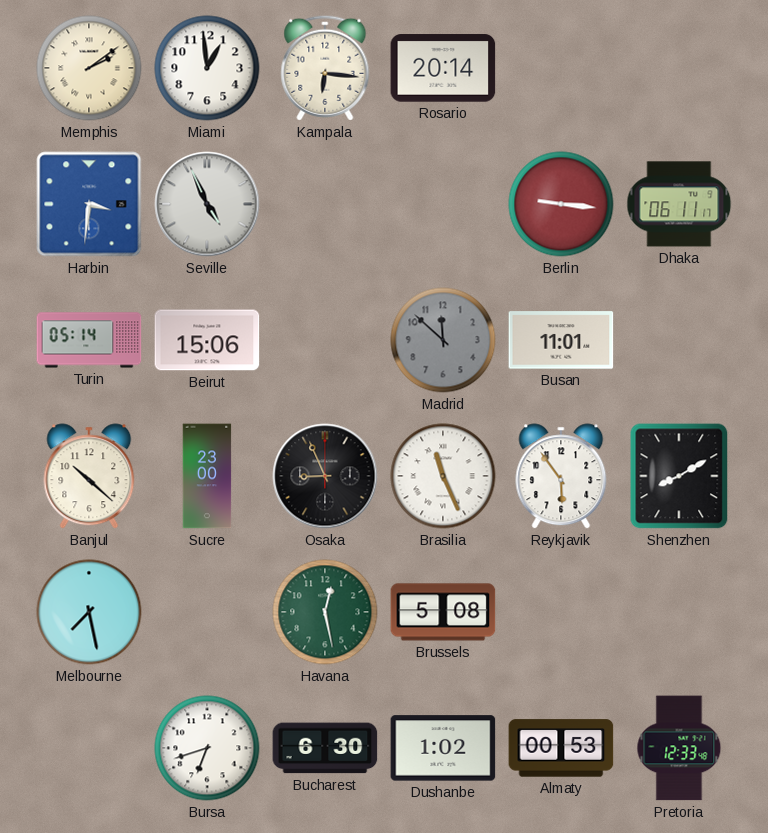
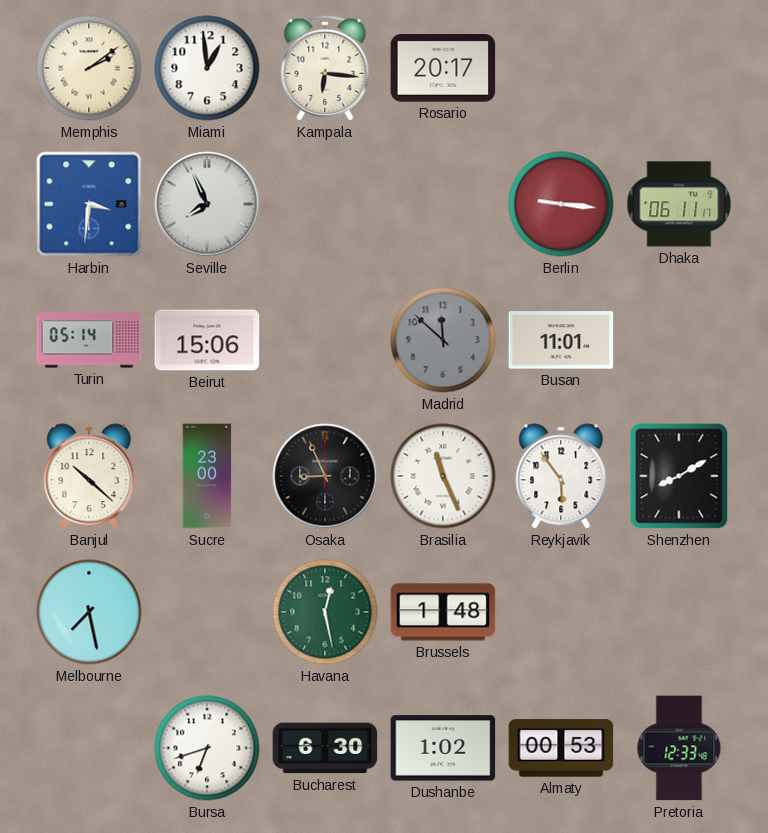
Rosario: 20:14 -> 20:17
Seville: 4:56 -> 7:56
Brussels: 5:08 -> 1:48
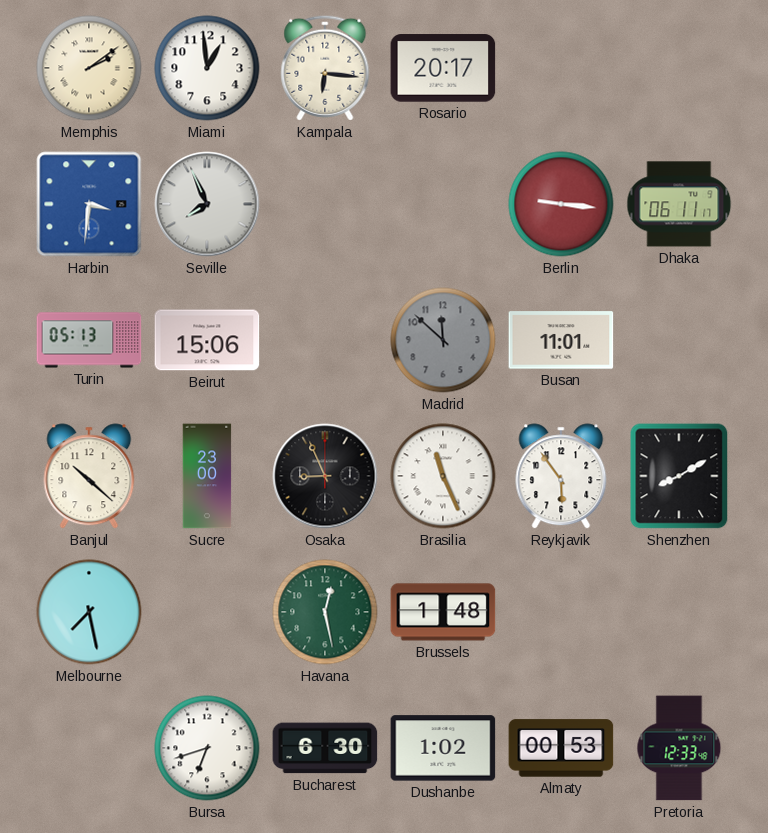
Turin: 05:14 -> 05:13
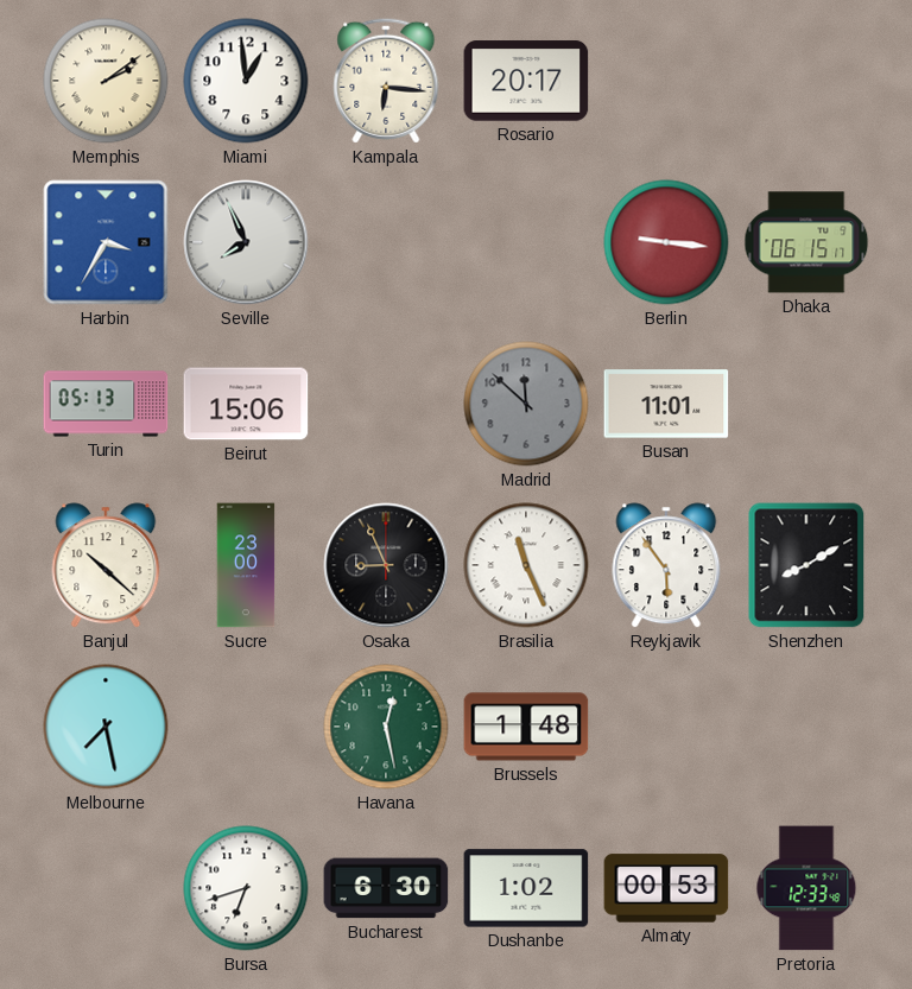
Harbin: 3:31 -> 3:35
Dhaka: 06:11 -> 06:15
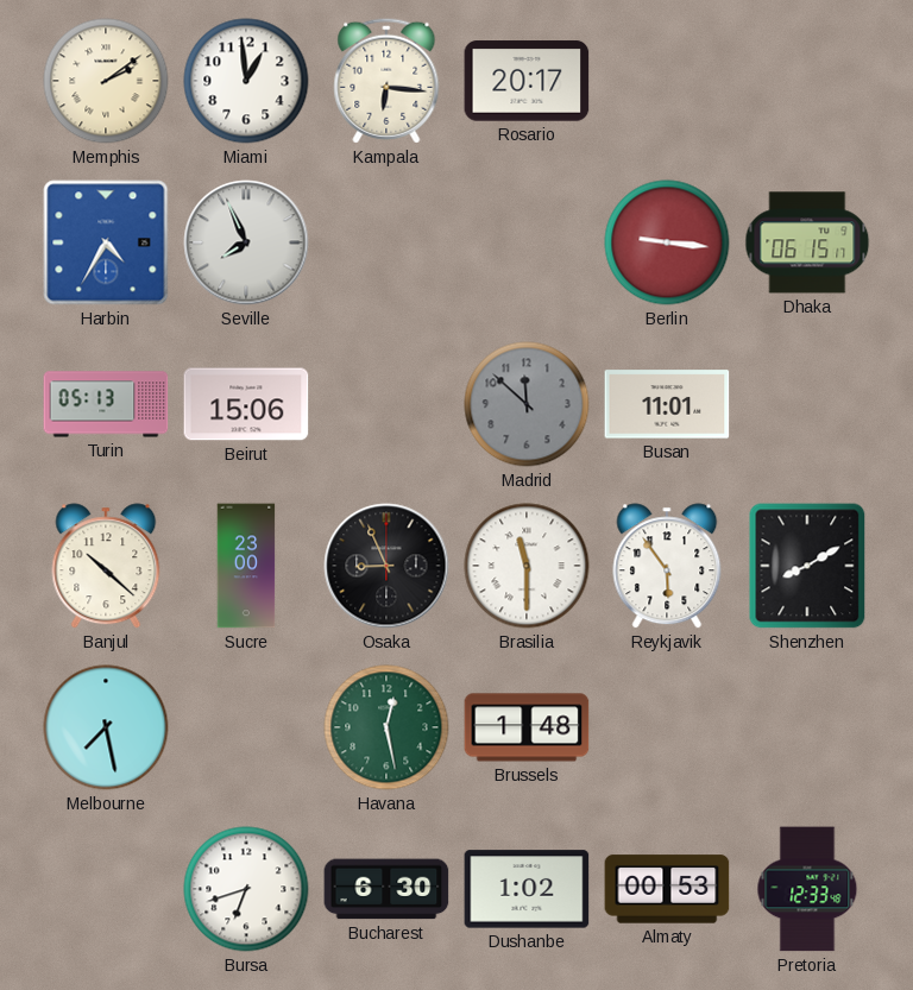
Harbin: 3:35 -> 4:35
Brasilia: 11:26 -> 11:30
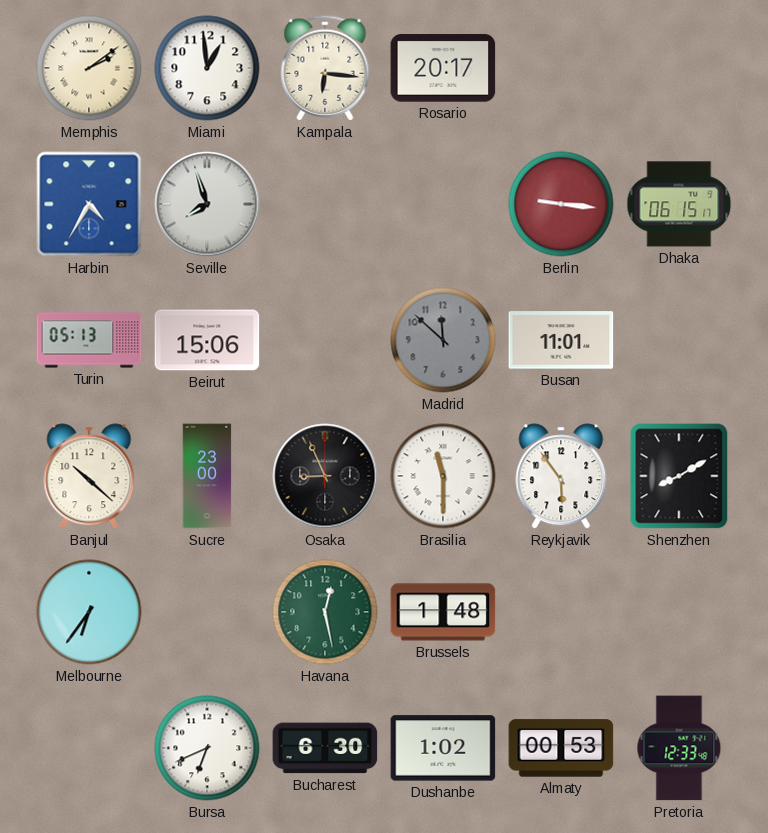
Seville: 7:56 -> 7:57
Melbourne: 7:28 -> 6:36
Bursa: 6:42 -> 6:41
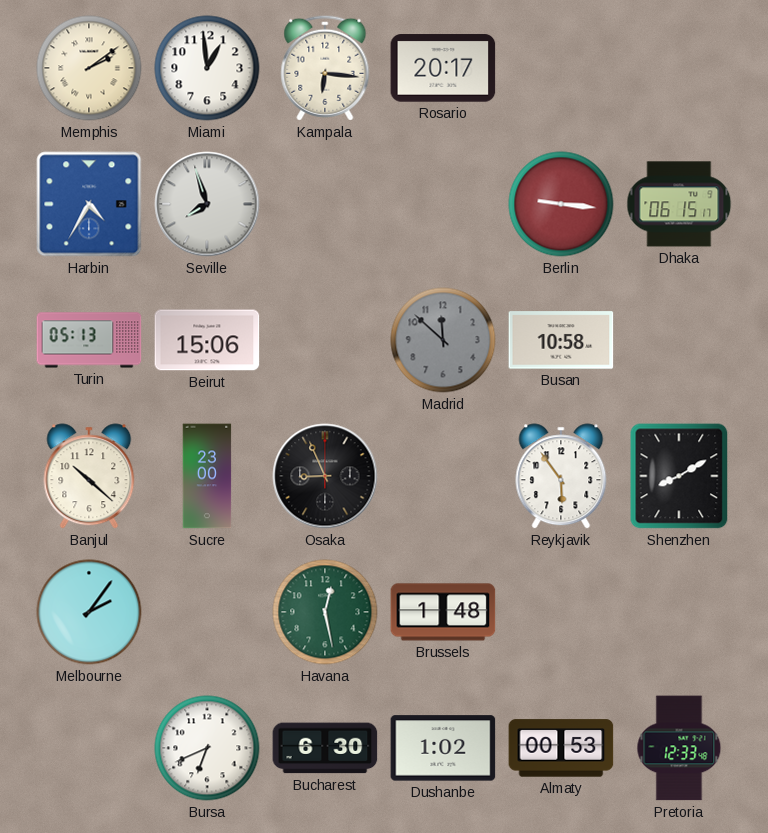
Busan: 11:01 -> 10:58
Brasilia: 11:30 -> none
Melbourne: 6:36 -> 2:06
